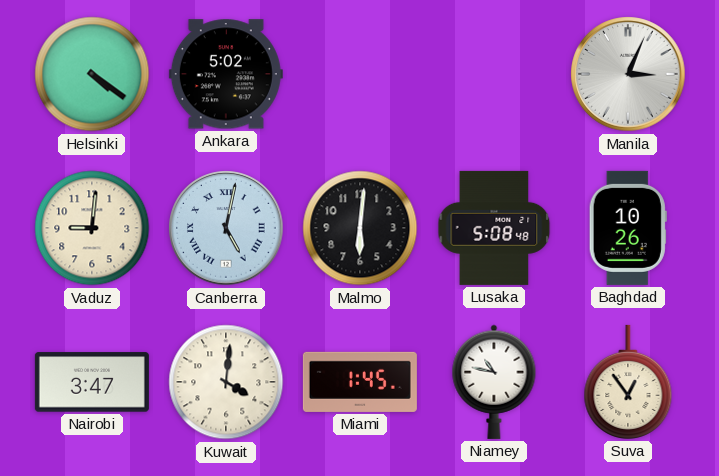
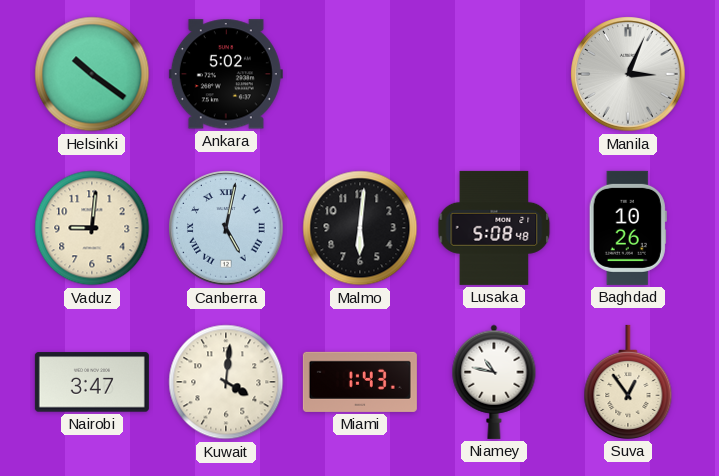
Helsinki: 4:21 -> 10:21
Miami: 1:45 -> 1:43
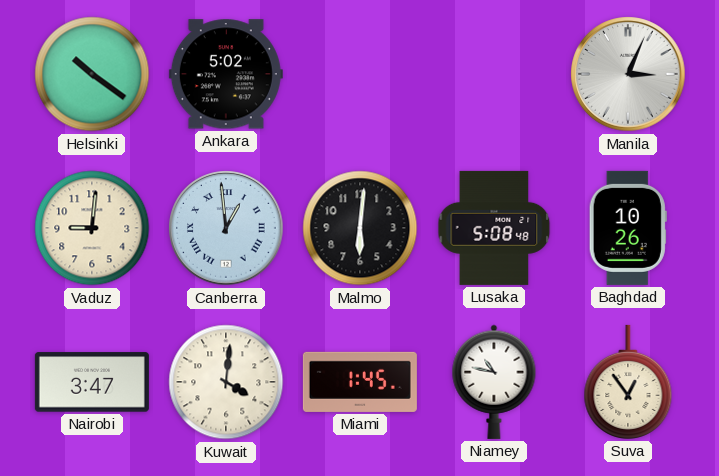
Canberra: 5:02 -> 12:59
Miami: 1:43 -> 1:45
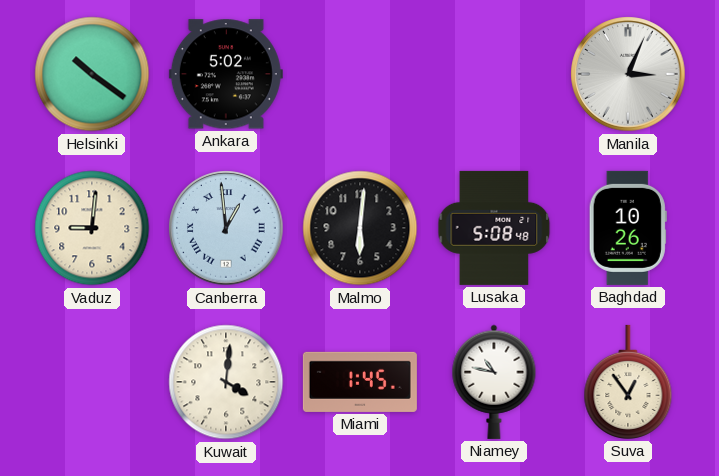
Nairobi: 3:47 -> none
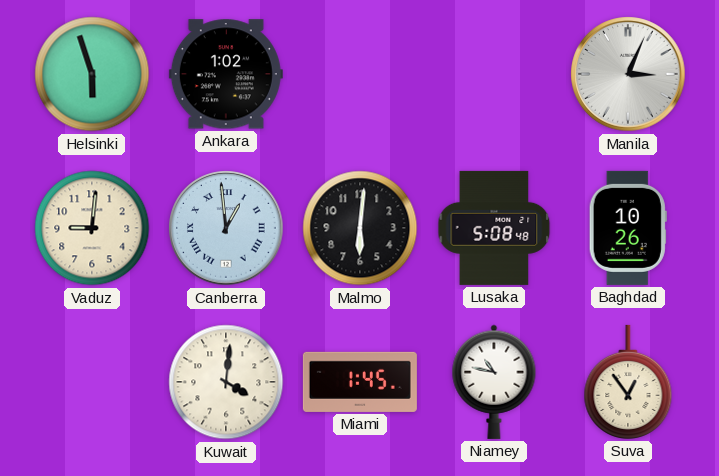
Helsinki: 10:21 -> 5:57
Ankara: 5:02 -> 1:02
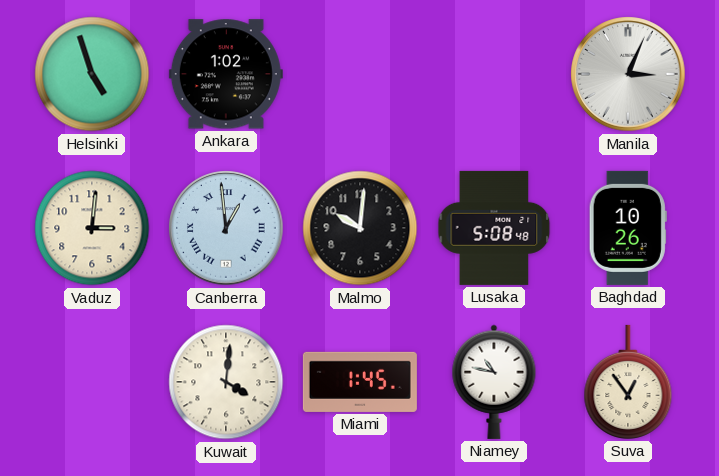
Helsinki: 5:57 -> 4:57
Vaduz: 9:01 -> 3:01
Malmo: 6:01 -> 10:01
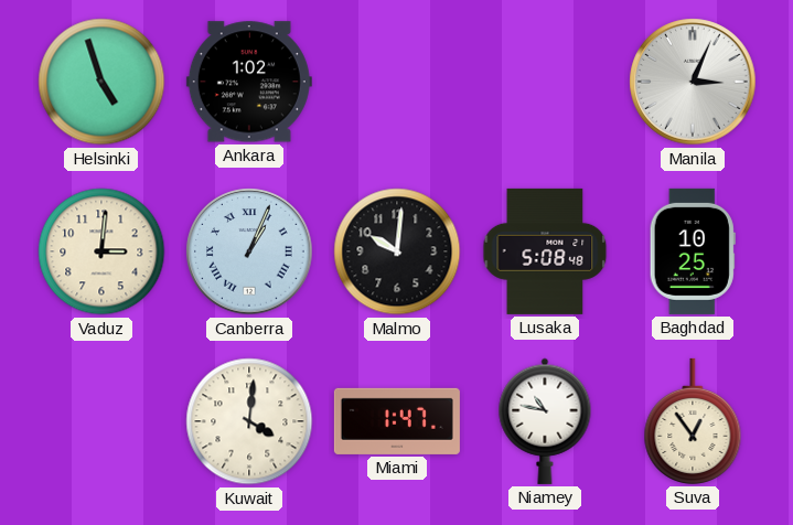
Canberra: 12:59 -> 1:04
Baghdad: 10:26 -> 10:25
Miami: 1:45 -> 1:47
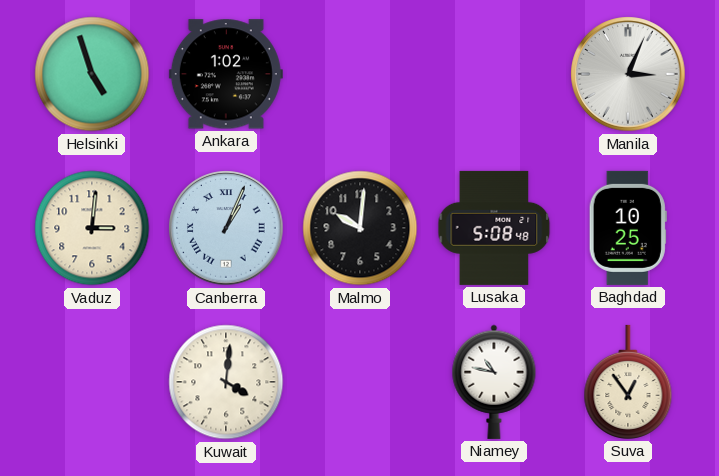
Miami: 1:47 -> none
